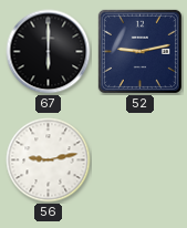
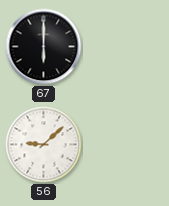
52: 9:13 -> none
56: 9:13 -> 9:08
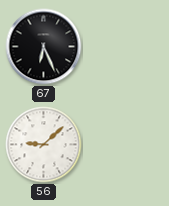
67: 6:00 -> 6:26
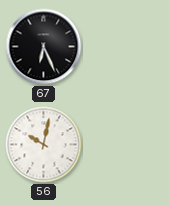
56: 9:08 -> 10:02
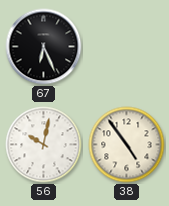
38: none -> 4:54
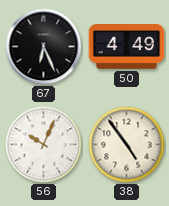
50: none -> 4:49
56: 10:02 -> 10:04
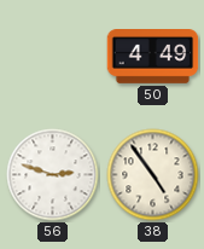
67: 6:26 -> none
56: 10:04 -> 2:48
